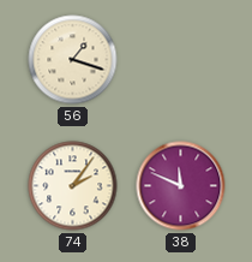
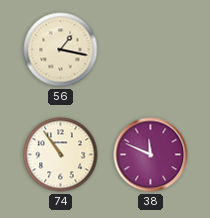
56: 1:18 -> 1:17
74: 2:06 -> 10:54
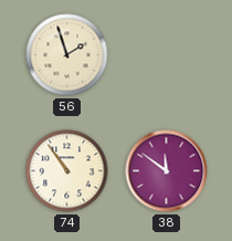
56: 1:17 -> 1:57
38: 11:49 -> 11:51
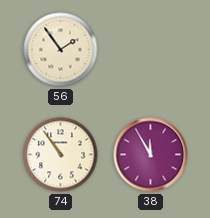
56: 1:57 -> 1:54
38: 11:51 -> 11:55
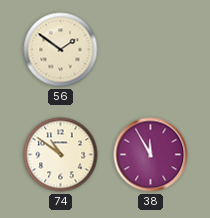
56: 1:54 -> 1:51
74: 10:54 -> 10:51
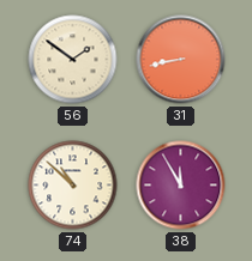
31: none -> 8:43
74: 10:51 -> 10:52
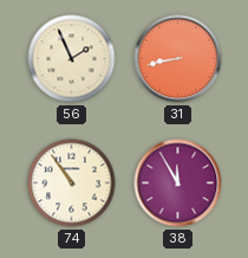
56: 1:51 -> 1:56
74: 10:52 -> 10:54
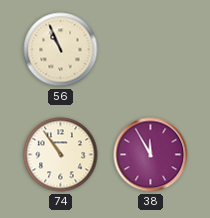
56: 1:56 -> 10:56
31: 8:43 -> none
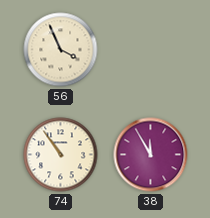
56: 10:56 -> 3:56
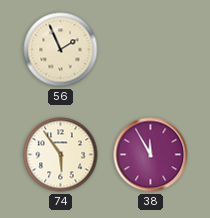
56: 3:56 -> 1:56
74: 10:54 -> 5:54
